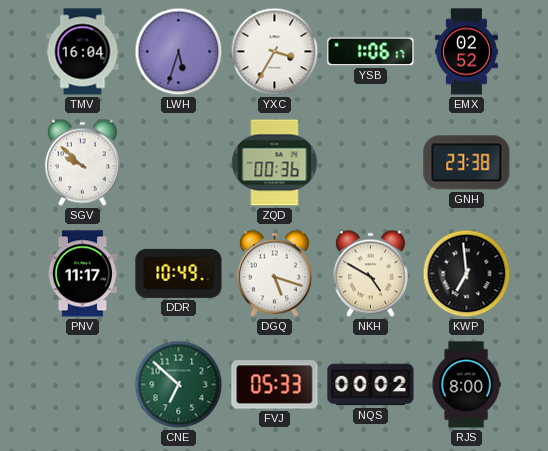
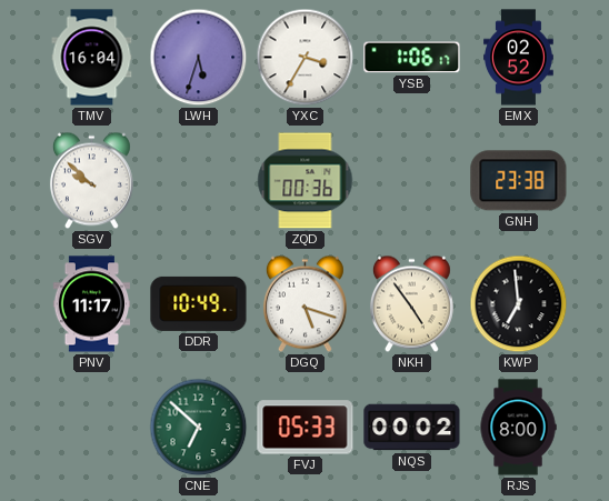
NKH: 4:50 -> 4:54
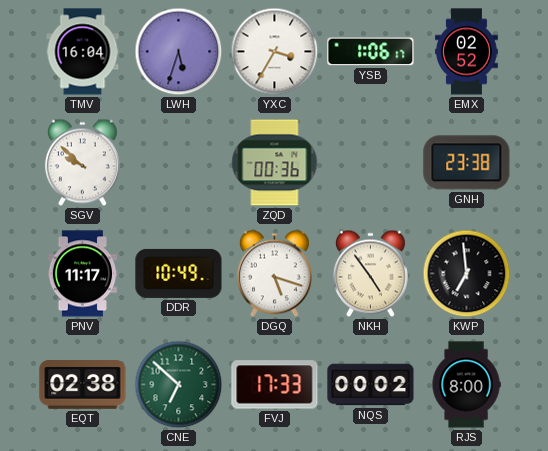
EQT: none -> 02:38
FVJ: 05:33 -> 17:33
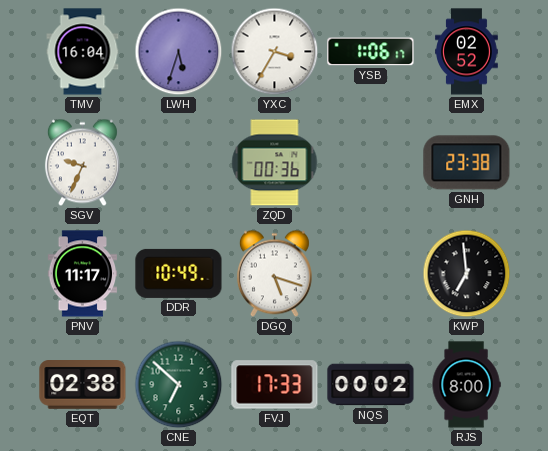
SGV: 9:52 -> 9:34
NKH: 4:54 -> none
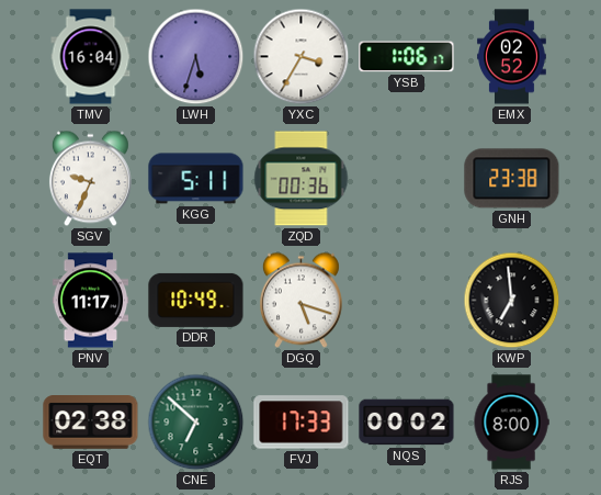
KGG: none -> 5:11
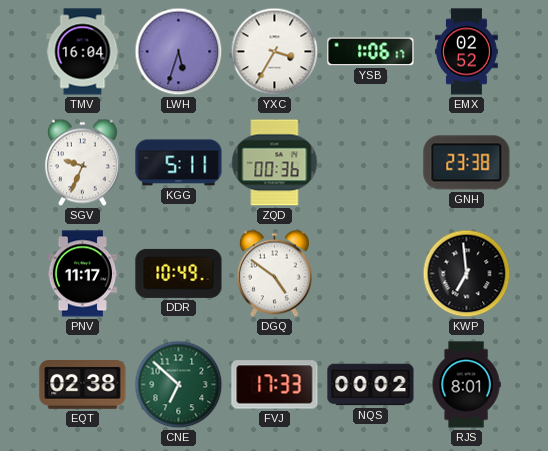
DGQ: 5:18 -> 4:51
RJS: 8:00 -> 8:01
